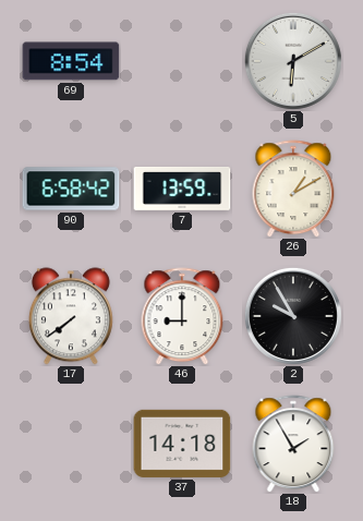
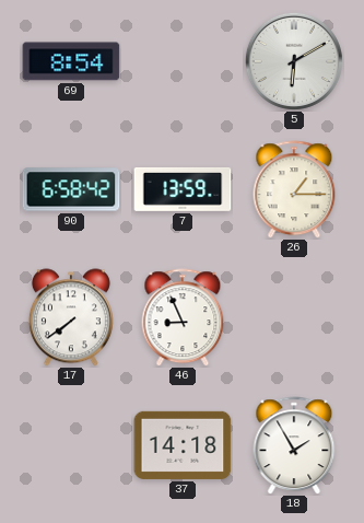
26: 1:10 -> 1:15
46: 9:00 -> 8:56
2: 9:55 -> none
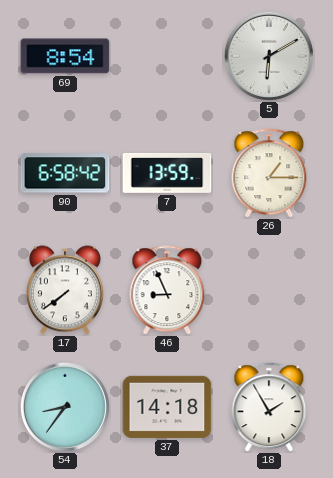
54: none -> 8:36
